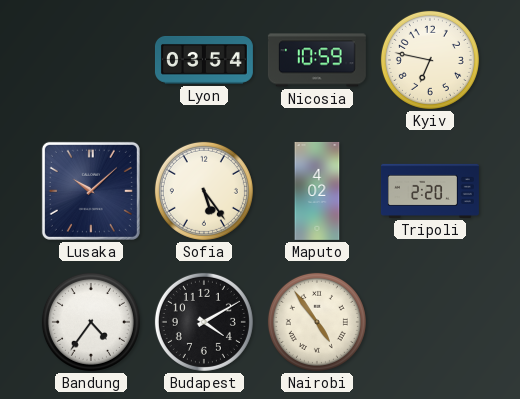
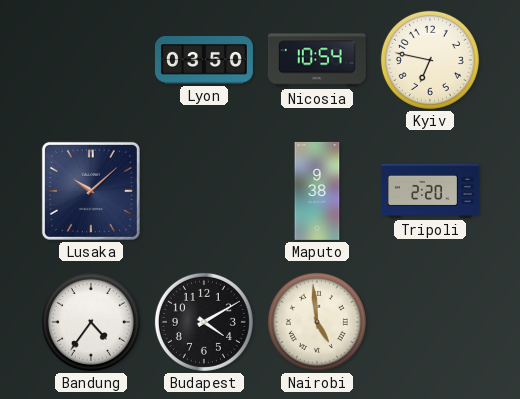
Lyon: 03:54 -> 03:50
Nicosia: 10:59 -> 10:54
Sofia: 5:24 -> none
Maputo: 4:02 -> 9:38
Nairobi: 4:54 -> 4:59
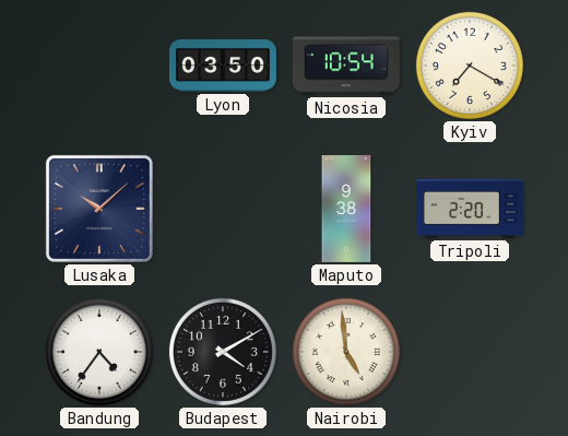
Kyiv: 6:47 -> 7:20
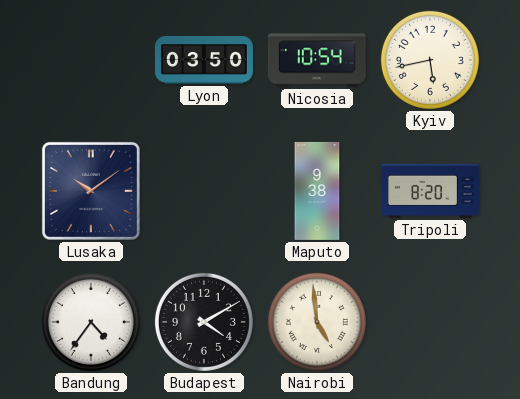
Kyiv: 7:20 -> 5:43
Lusaka: 10:08 -> 10:09
Tripoli: 2:20 -> 8:20
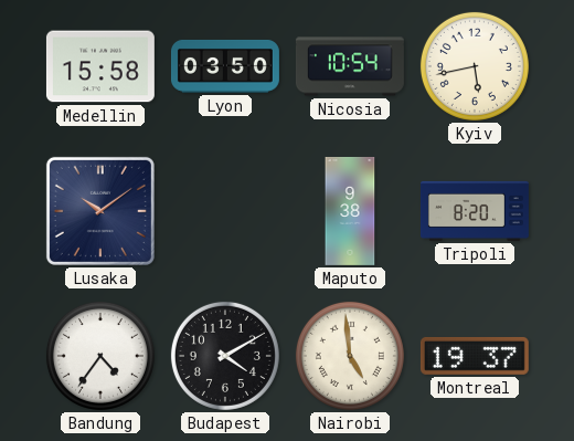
Medellin: none -> 15:58
Montreal: none -> 19:37
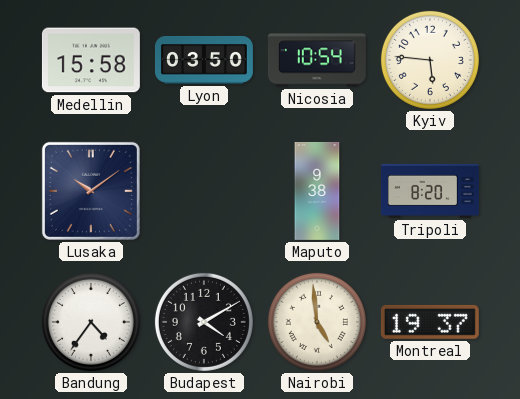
Kyiv: 5:43 -> 5:46
